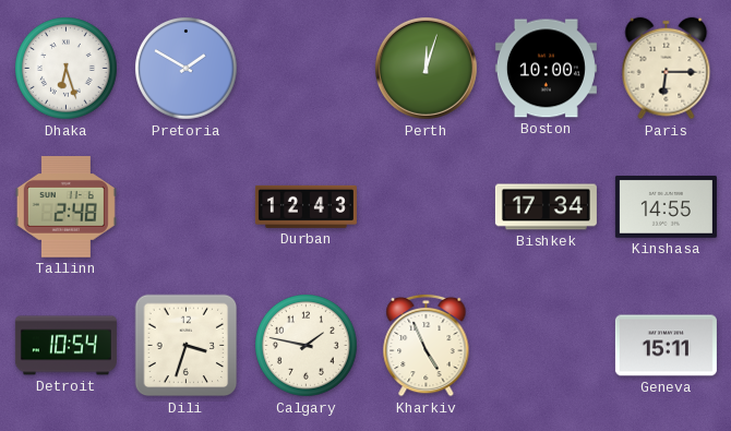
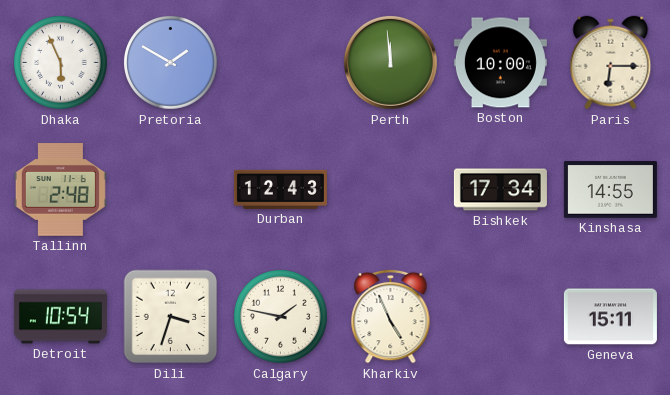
Dhaka: 6:27 -> 5:56
Perth: 12:03 -> 11:59
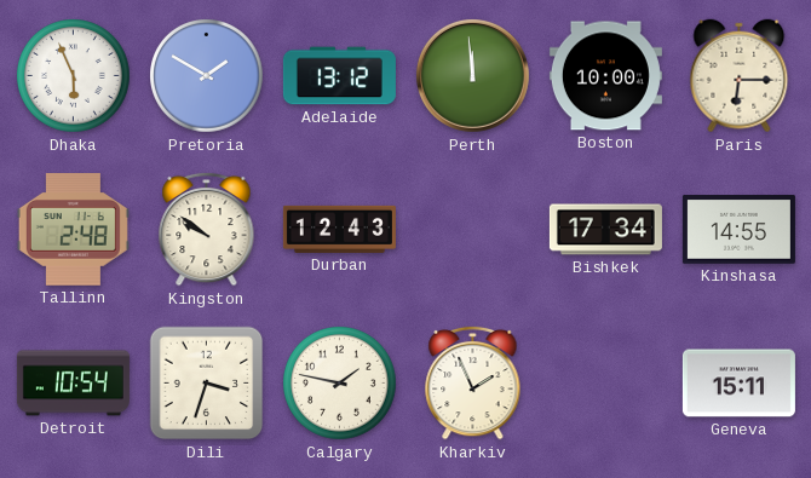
Adelaide: none -> 13:12
Kingston: none -> 9:51
Kharkiv: 4:56 -> 1:56
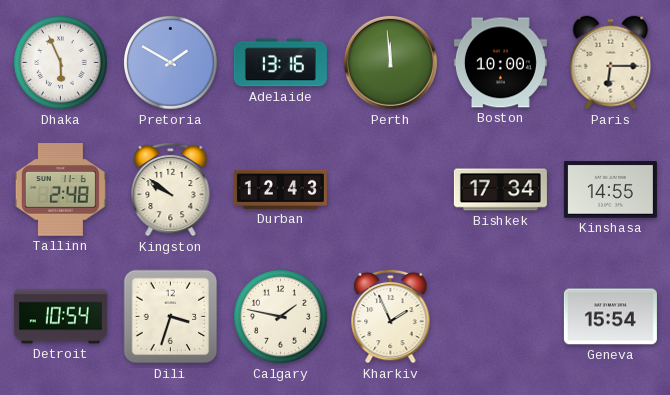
Adelaide: 13:12 -> 13:16
Geneva: 15:11 -> 15:54
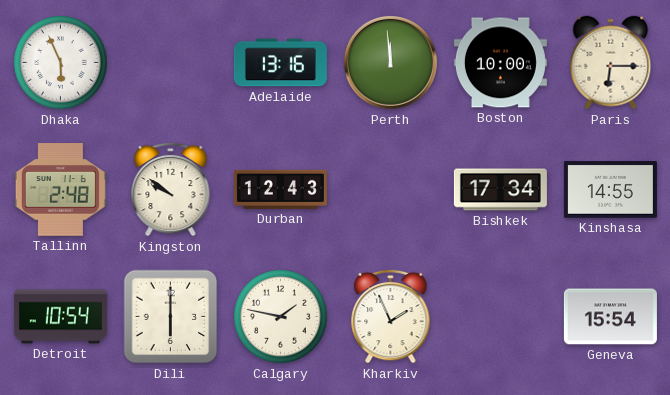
Pretoria: 1:50 -> none
Dili: 3:33 -> 6:00
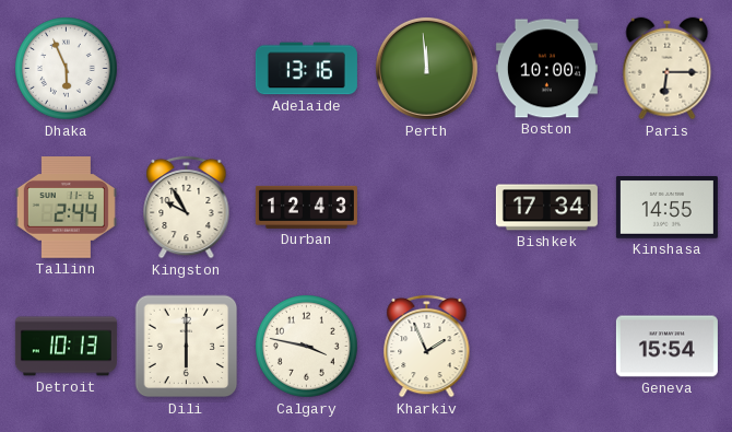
Tallinn: 2:48 -> 2:44
Kingston: 9:51 -> 9:55
Detroit: 10:54 -> 10:13
Calgary: 1:47 -> 3:47
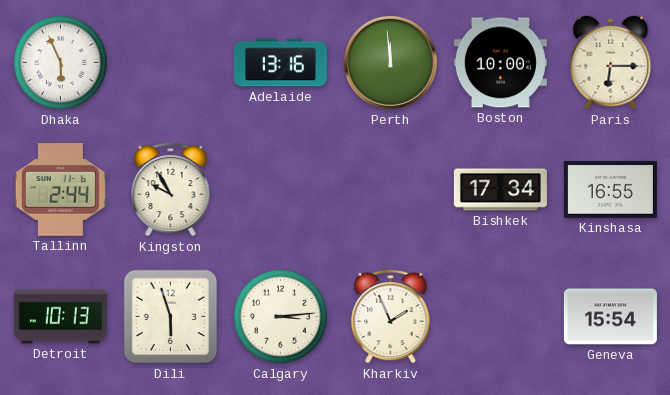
Durban: 12:43 -> none
Kinshasa: 14:55 -> 16:55
Dili: 6:00 -> 5:57
Calgary: 3:47 -> 3:14
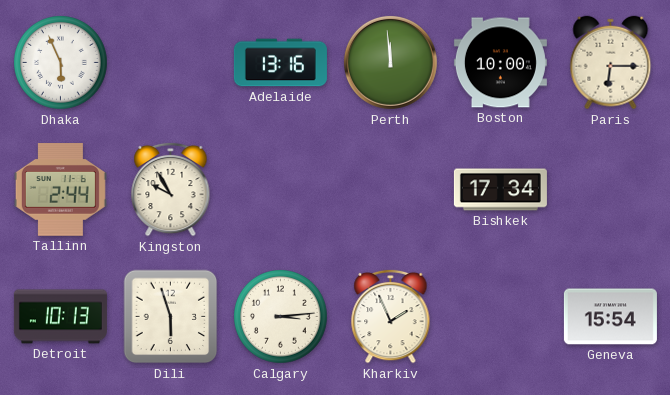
Kinshasa: 16:55 -> none
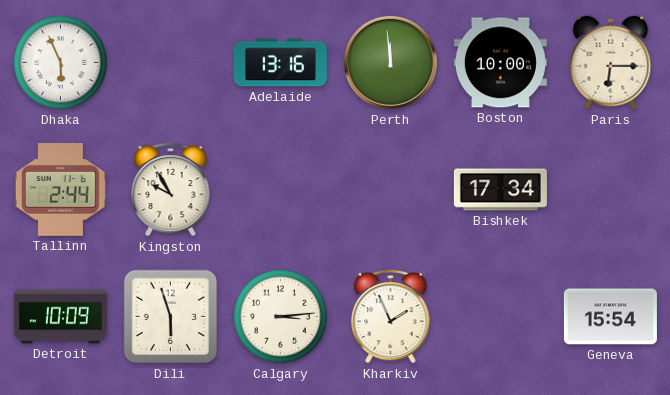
Detroit: 10:13 -> 10:09
